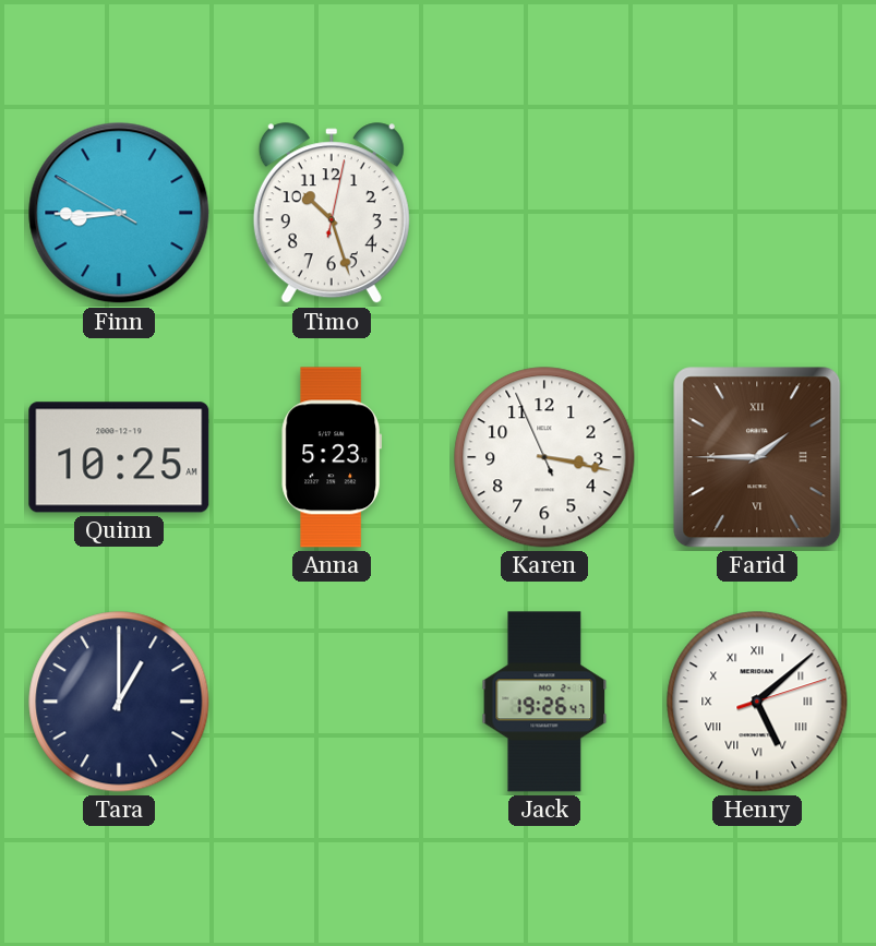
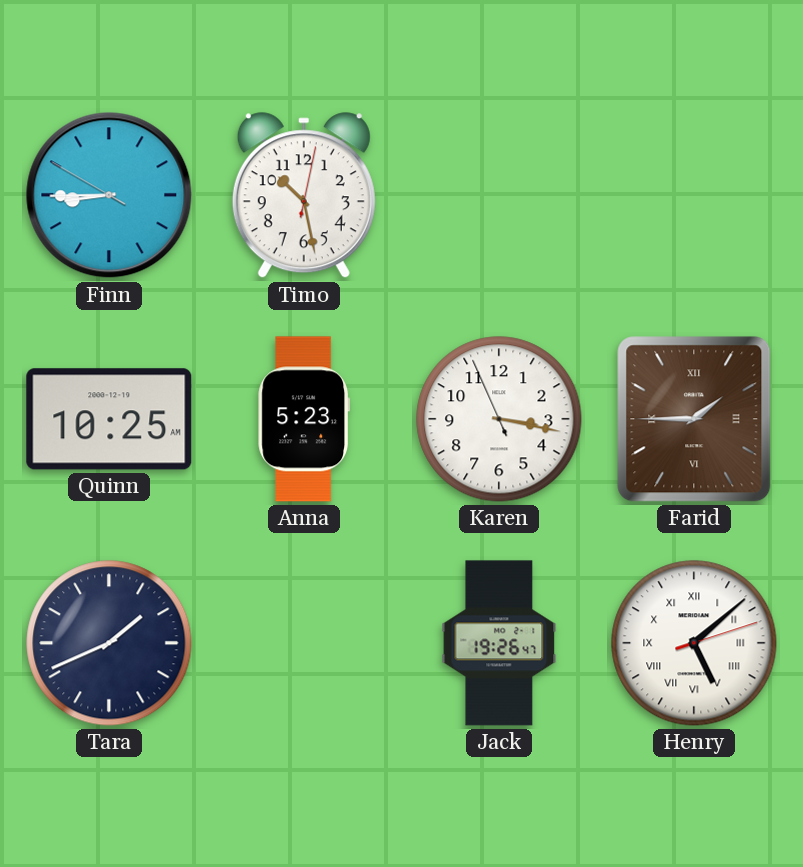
Timo: 10:27 -> 10:28
Tara: 1:00 -> 1:41
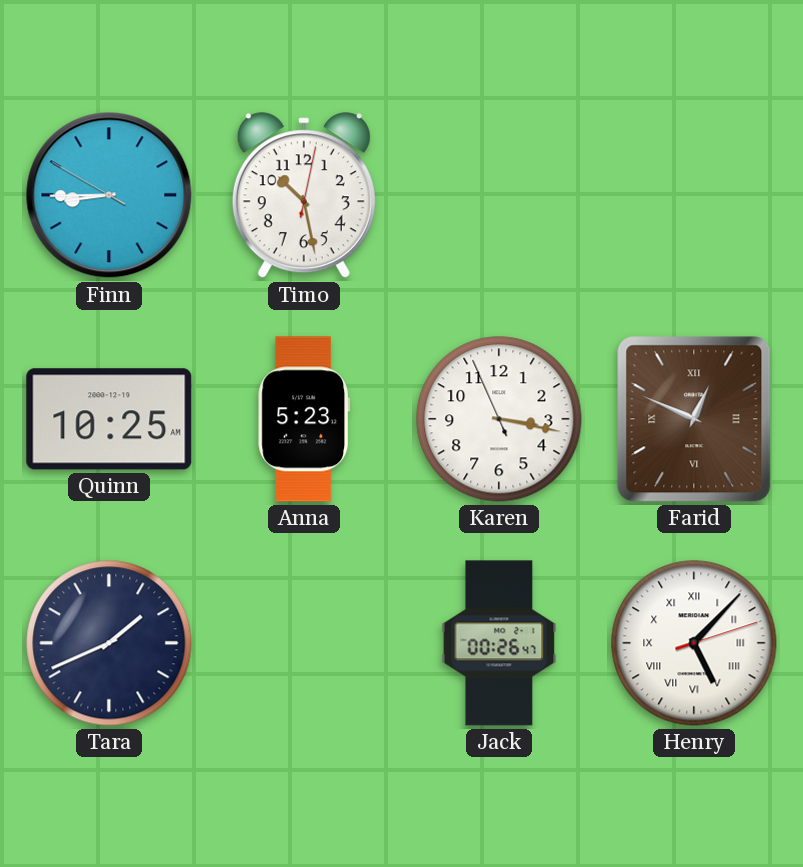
Farid: 1:45 -> 12:49
Jack: 19:26 -> 00:26
Henry: 5:08 -> 5:07
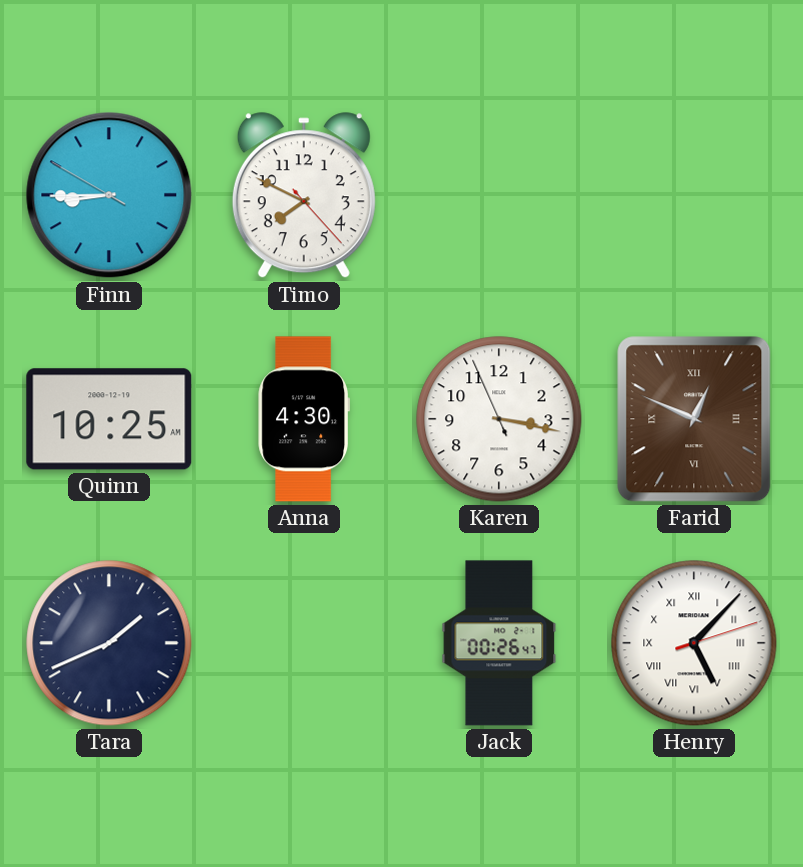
Timo: 10:28 -> 7:49
Anna: 5:23 -> 4:30
